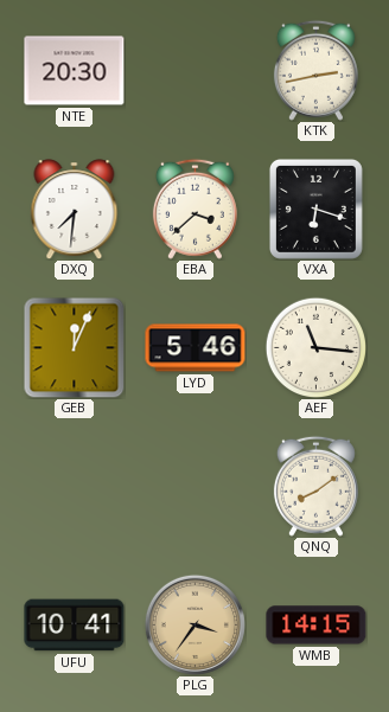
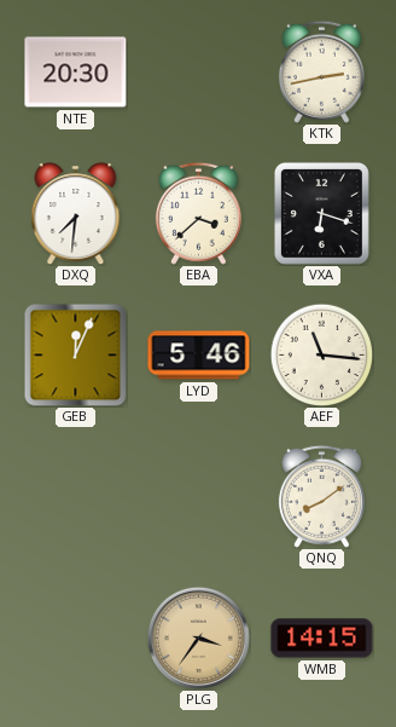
UFU: 10:41 -> none
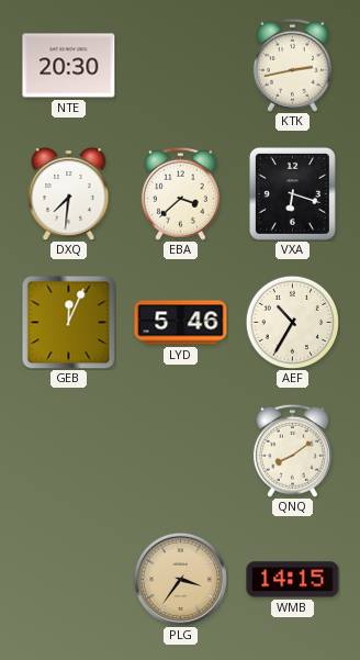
AEF: 11:16 -> 10:35
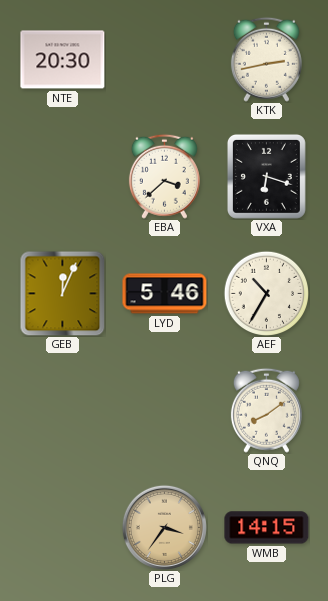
DXQ: 7:31 -> none
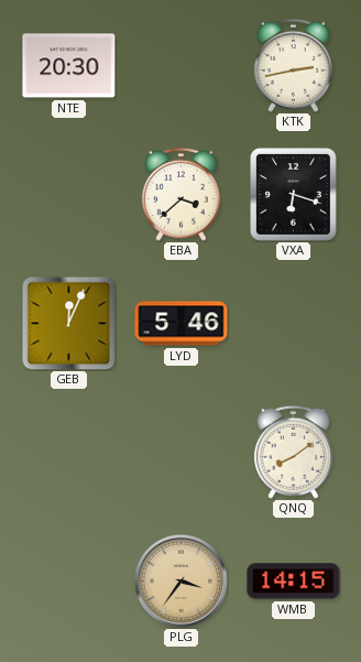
AEF: 10:35 -> none
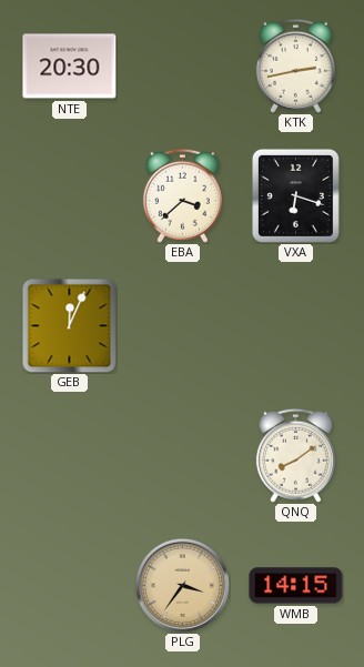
LYD: 5:46 -> none
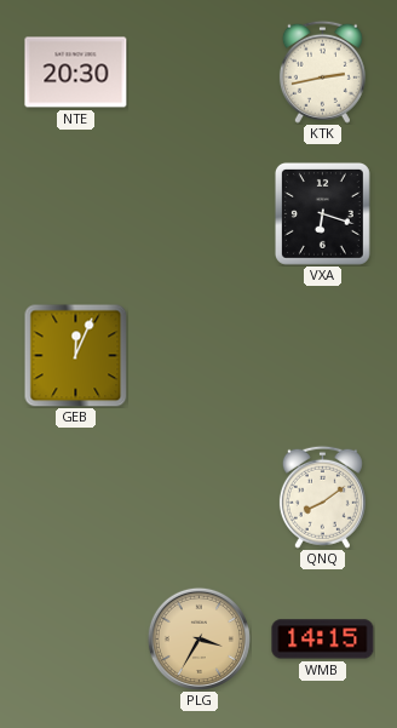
EBA: 3:38 -> none
PLG: 3:36 -> 3:35
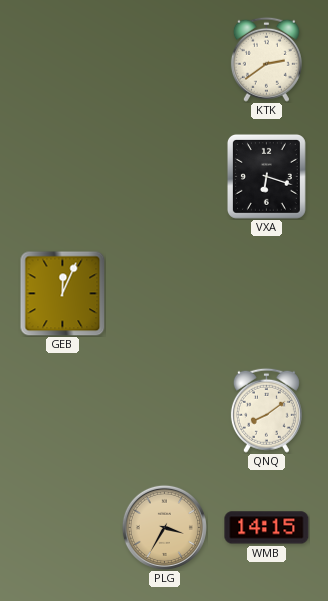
NTE: 20:30 -> none
KTK: 2:43 -> 2:39
